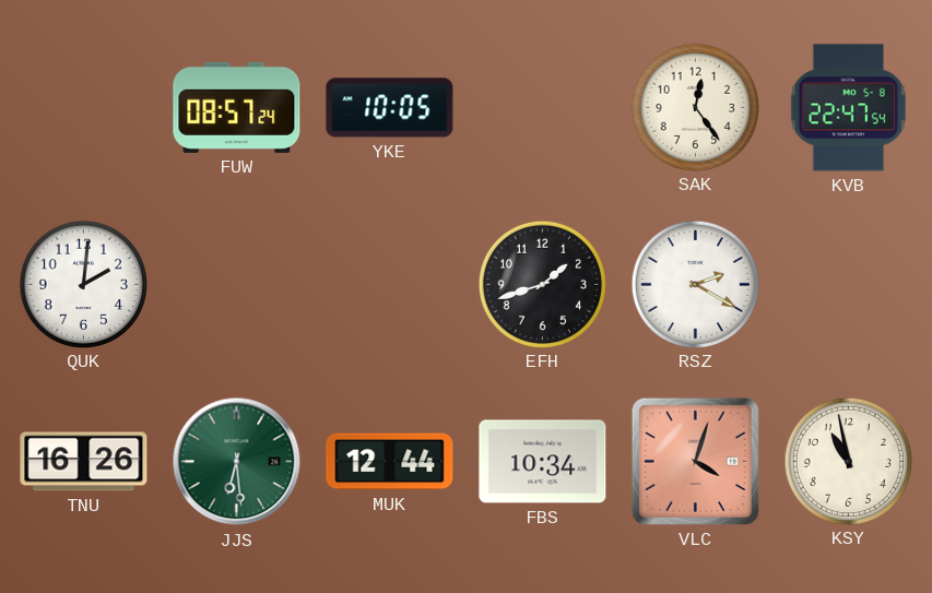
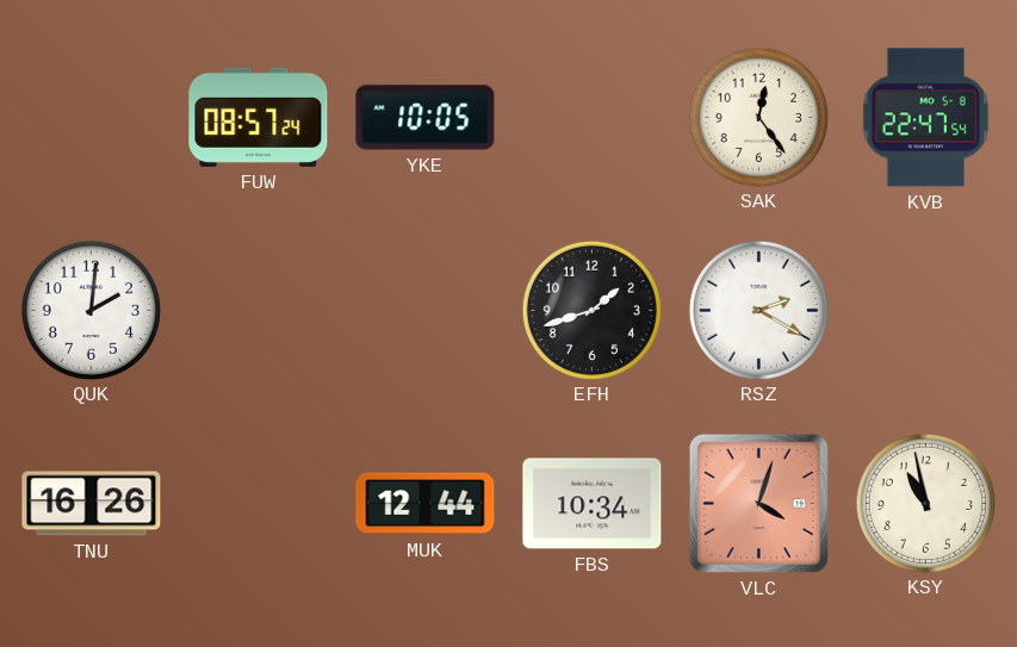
JJS: 6:29 -> none
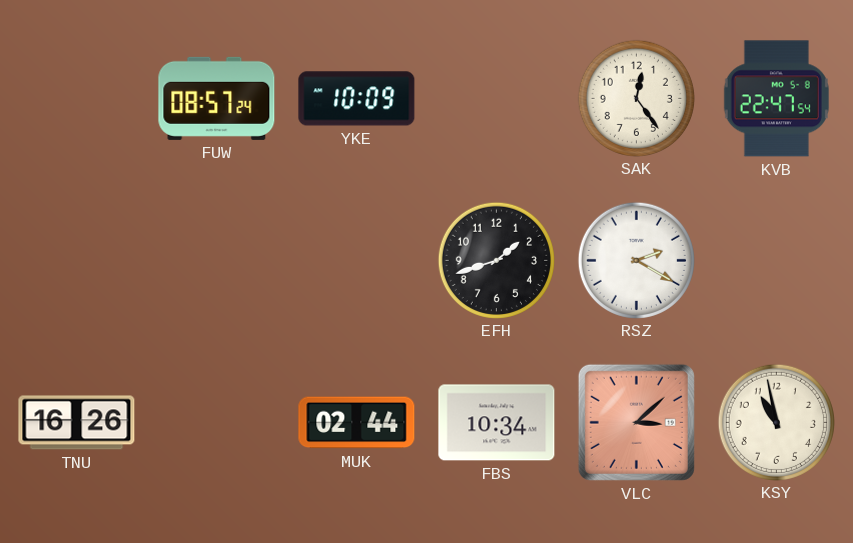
YKE: 10:05 -> 10:09
QUK: 2:01 -> none
MUK: 12:44 -> 02:44
VLC: 4:03 -> 3:08
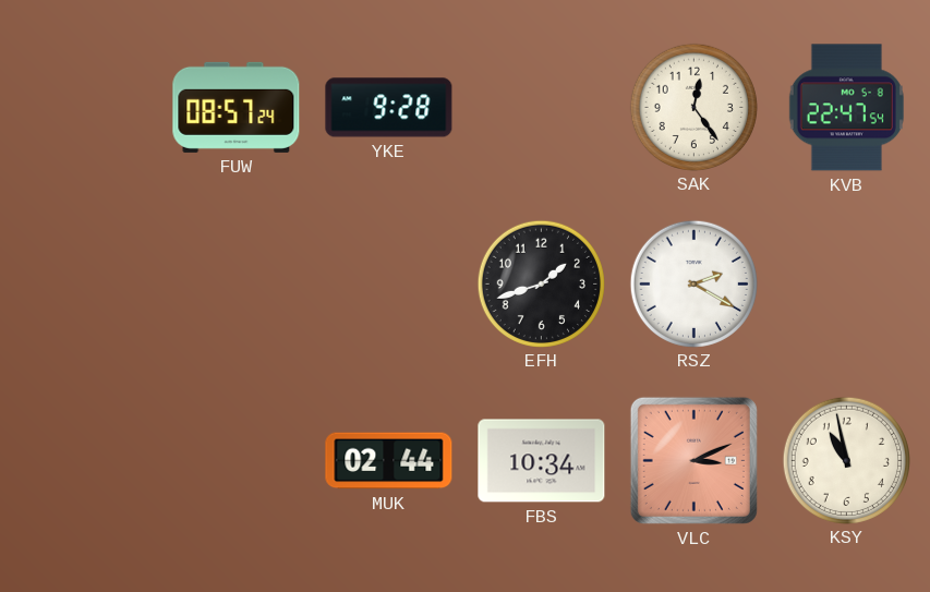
YKE: 10:09 -> 9:28
TNU: 16:26 -> none
VLC: 3:08 -> 3:11
